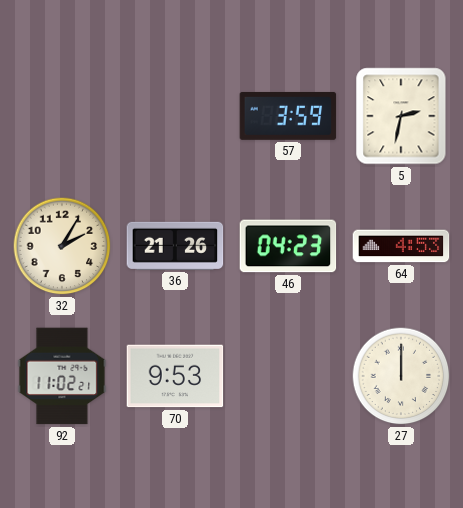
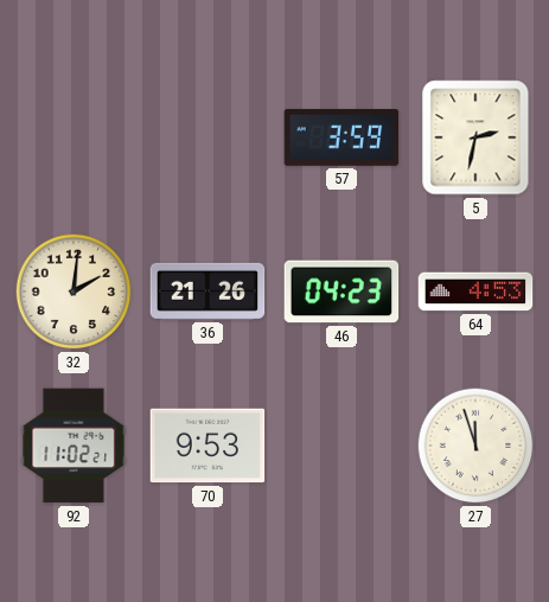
32: 2:05 -> 2:01
27: 12:00 -> 11:57
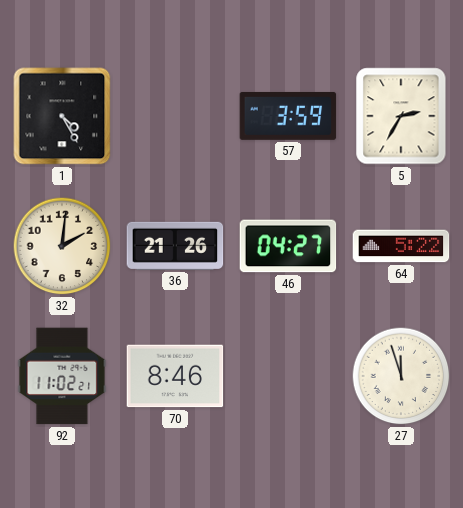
1: none -> 4:25
5: 2:32 -> 2:35
46: 04:23 -> 04:27
64: 4:53 -> 5:22
70: 9:53 -> 8:46
